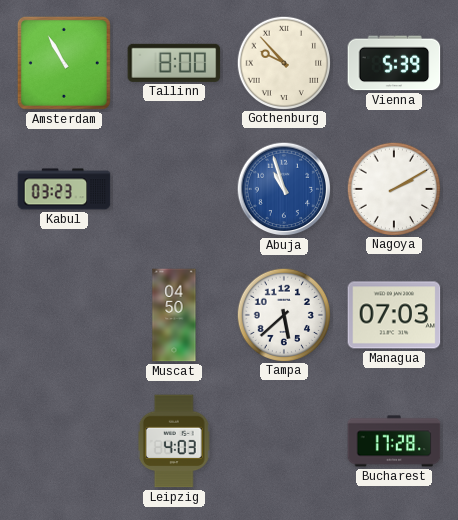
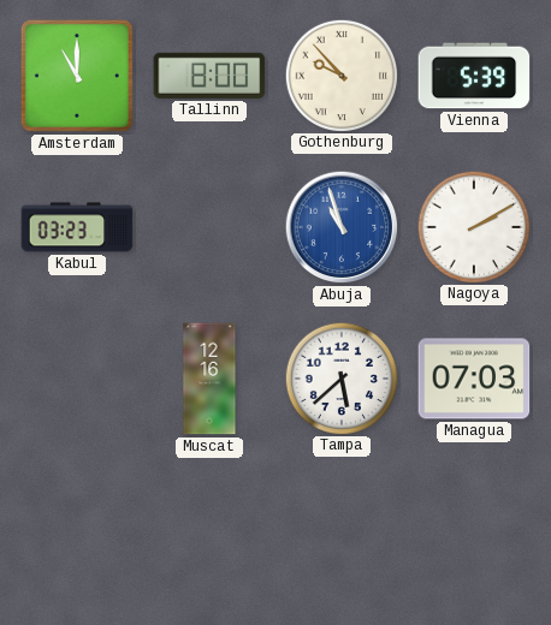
Amsterdam: 10:55 -> 11:00
Muscat: 04:50 -> 12:16
Leipzig: 4:03 -> none
Bucharest: 17:28 -> none
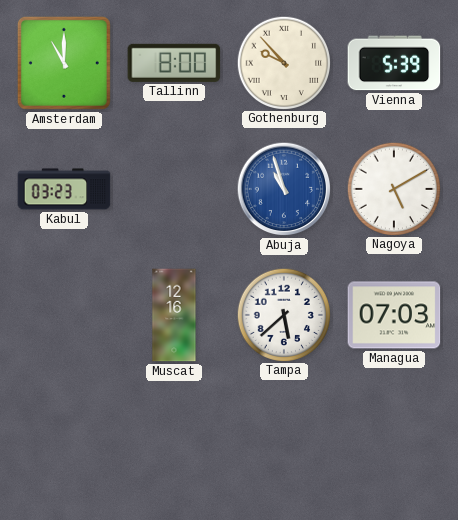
Nagoya: 2:10 -> 5:10
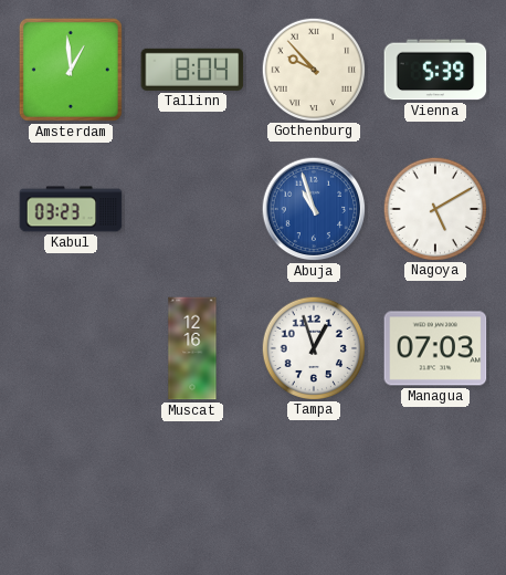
Amsterdam: 11:00 -> 12:59
Tallinn: 8:00 -> 8:04
Tampa: 5:38 -> 12:57
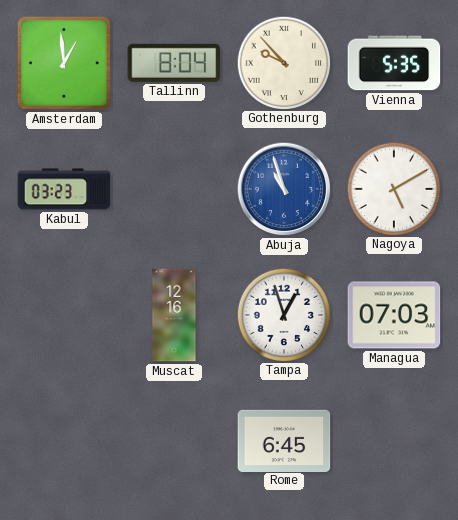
Vienna: 5:39 -> 5:35
Rome: none -> 6:45
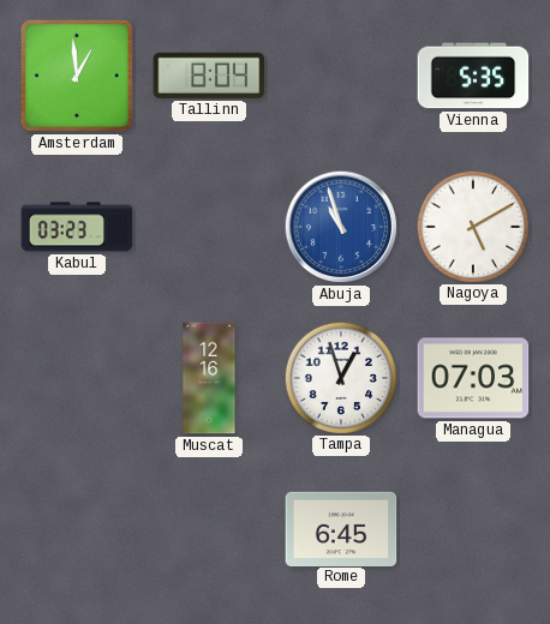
Gothenburg: 9:53 -> none
